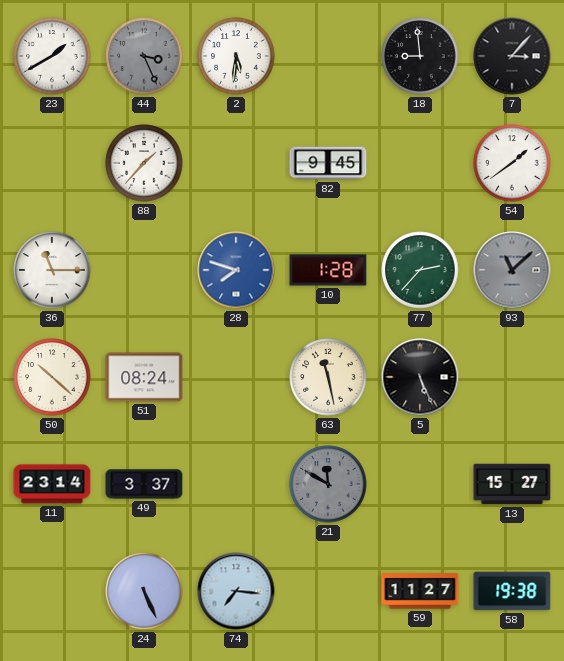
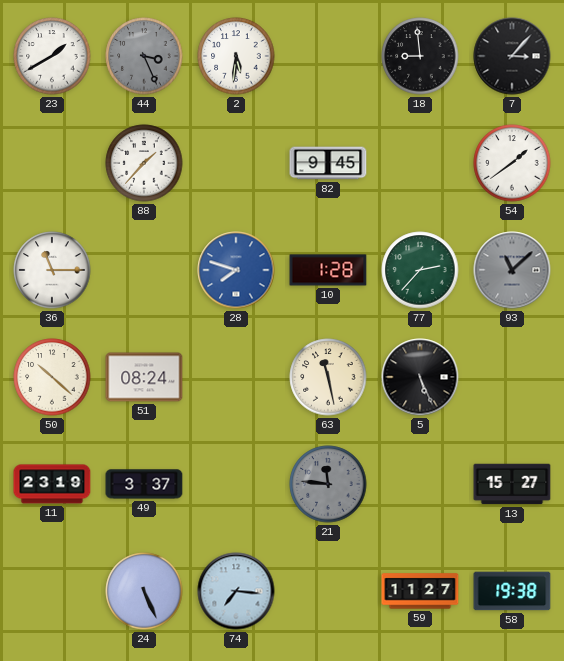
11: 23:14 -> 23:19
21: 11:50 -> 11:46
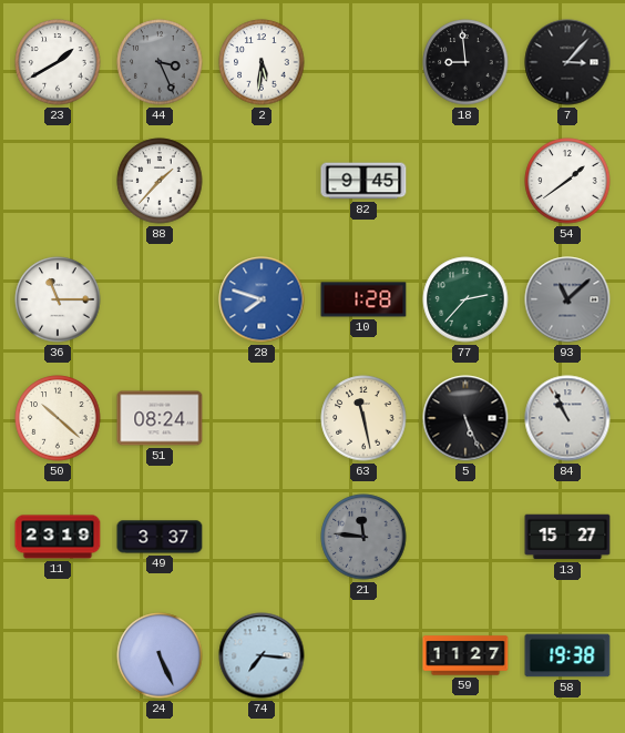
84: none -> 10:56
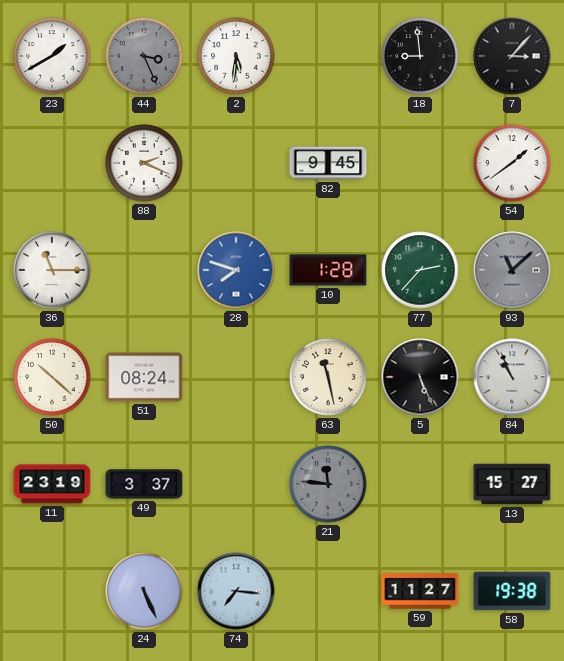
88: 1:37 -> 2:19
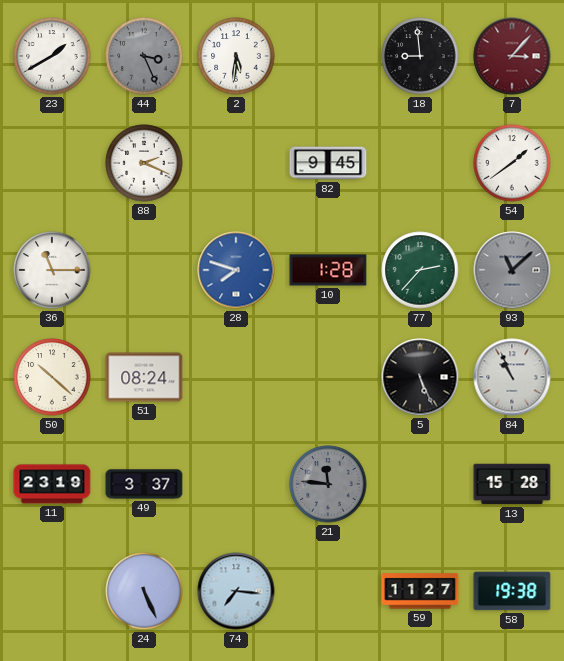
7 dial: black -> burgundy
63: 11:28 -> none
13: 15:27 -> 15:28
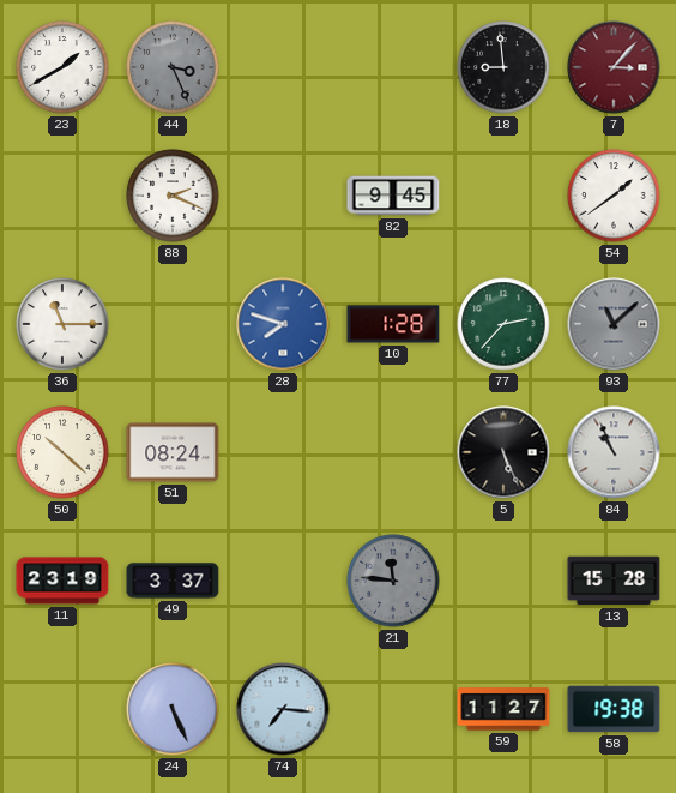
2: 5:31 -> none
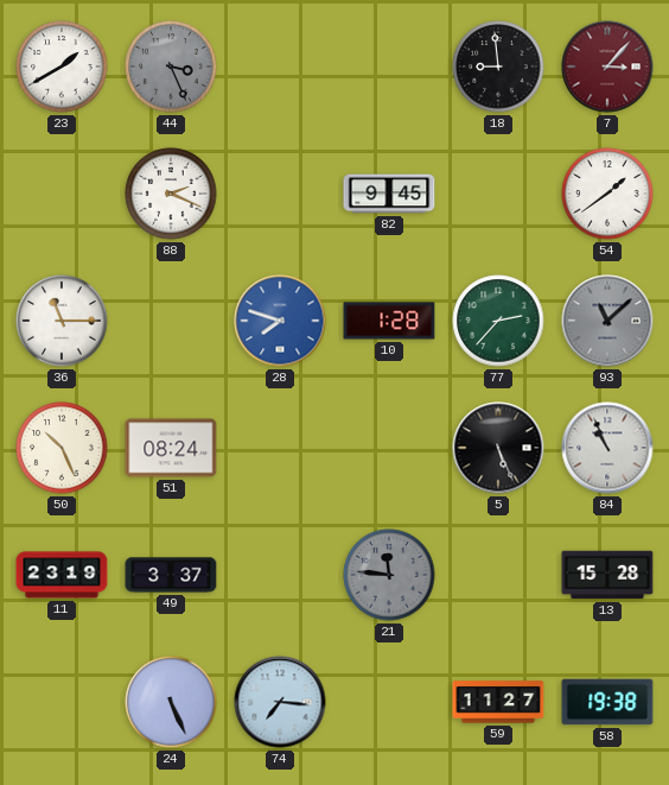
50: 10:22 -> 10:26
